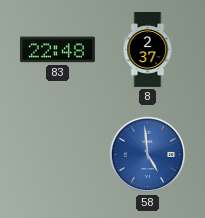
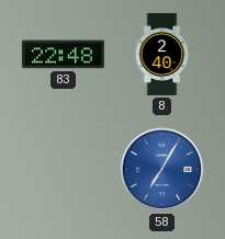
8: 2:37 -> 2:40
58: 4:59 -> 7:05
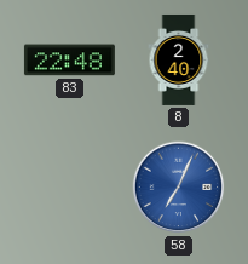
58: 7:05 -> 7:04
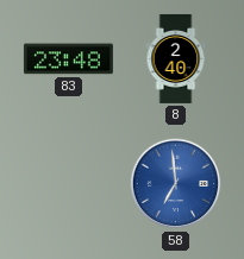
83: 22:48 -> 23:48
58: 7:04 -> 6:59
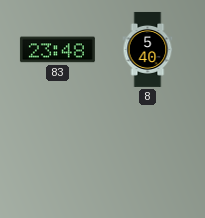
8: 2:40 -> 5:40
58: 6:59 -> none
